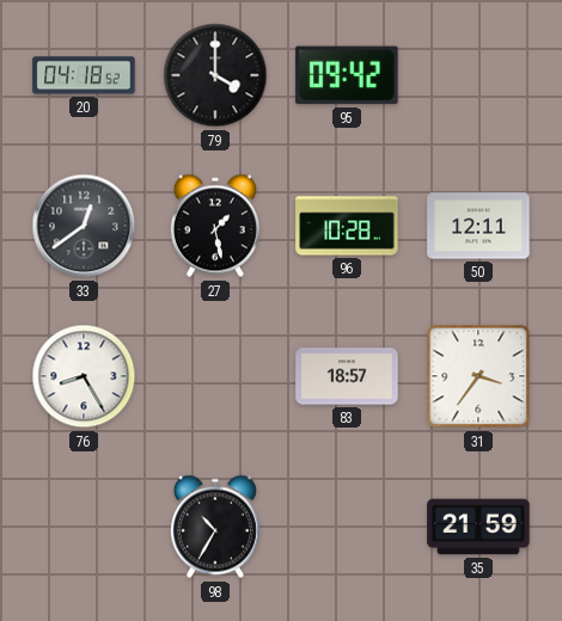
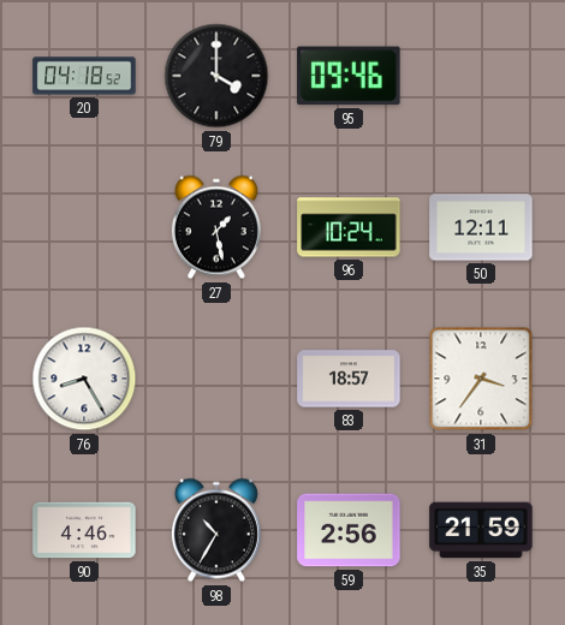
95: 09:42 -> 09:46
33: 12:39 -> none
96: 10:28 -> 10:24
90: none -> 4:46
59: none -> 2:56
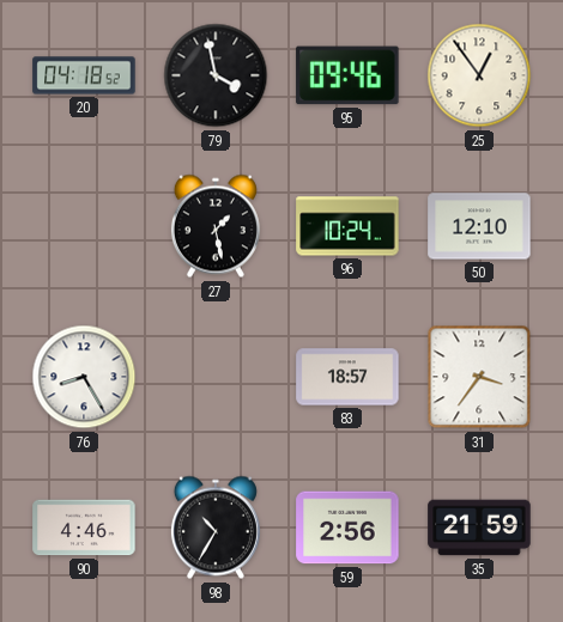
79: 4:00 -> 3:58
25: none -> 12:54
50: 12:11 -> 12:10
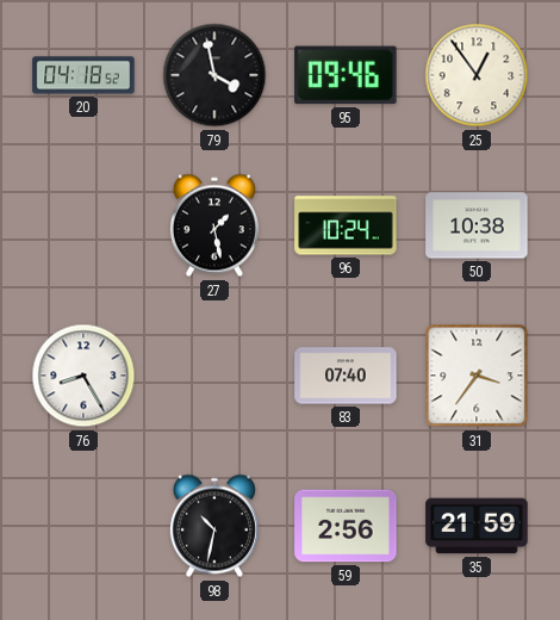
50: 12:10 -> 10:38
83: 18:57 -> 07:40
90: 4:46 -> none
98: 10:35 -> 10:32
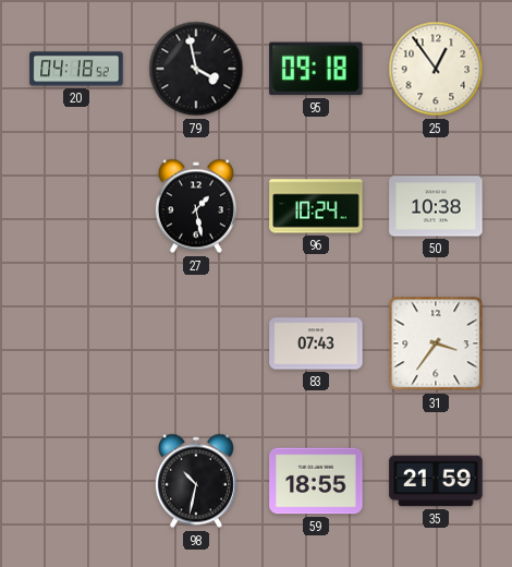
95: 09:46 -> 09:18
76: 8:25 -> none
83: 07:40 -> 07:43
59: 2:56 -> 18:55
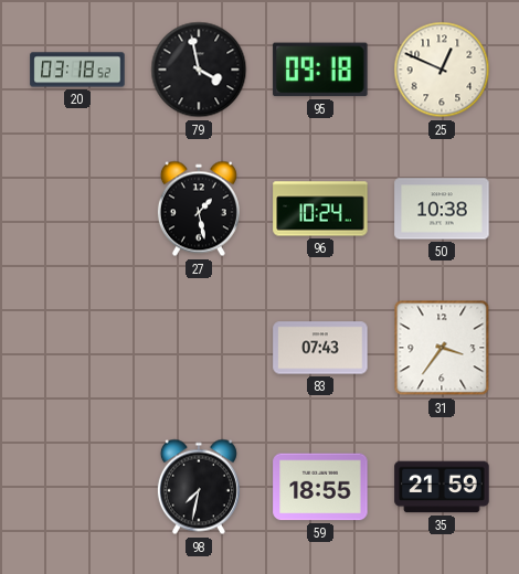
20: 04:18 -> 03:18
25: 12:54 -> 12:49
98: 10:32 -> 7:32
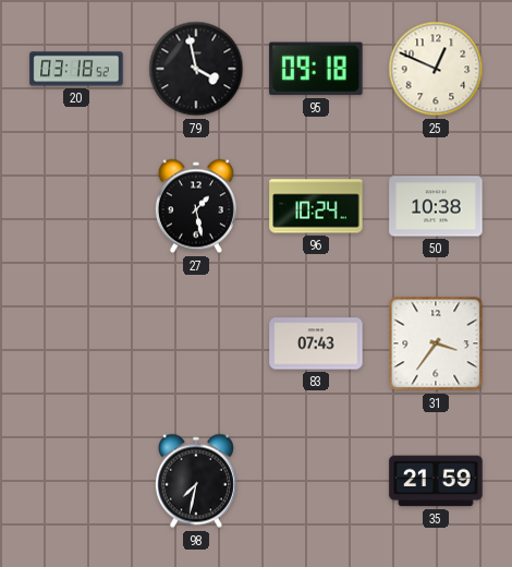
59: 18:55 -> none
